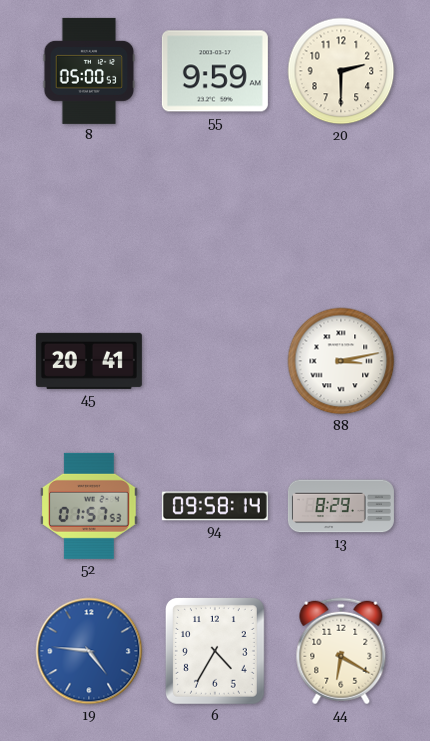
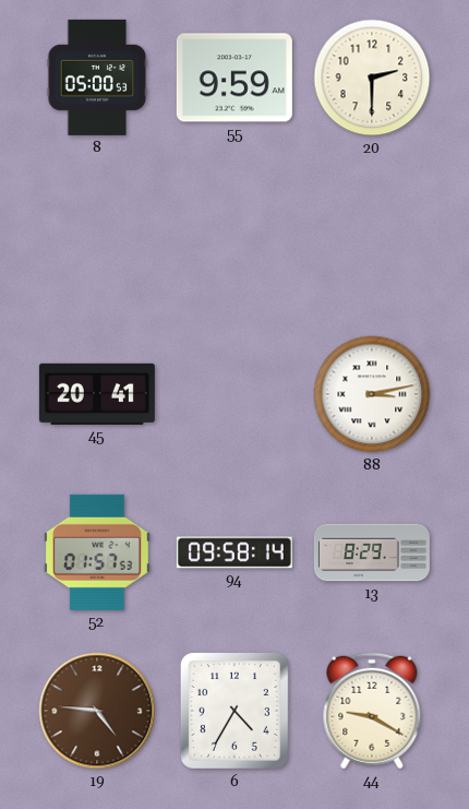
19 dial: blue -> brown
44: 6:20 -> 9:20
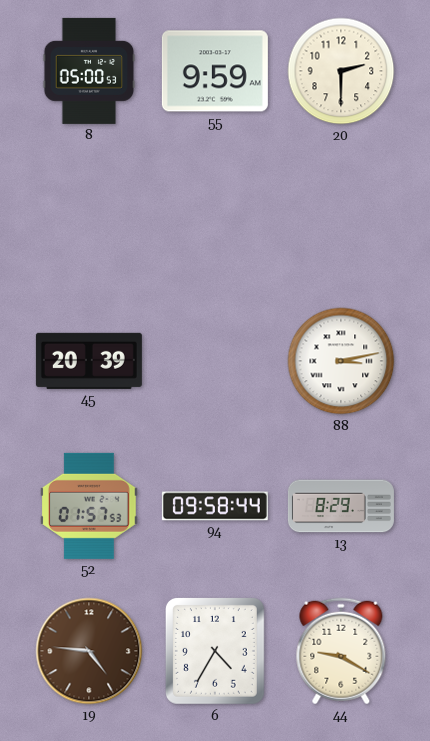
45: 20:41 -> 20:39
94: 09:58:14 -> 09:58:44
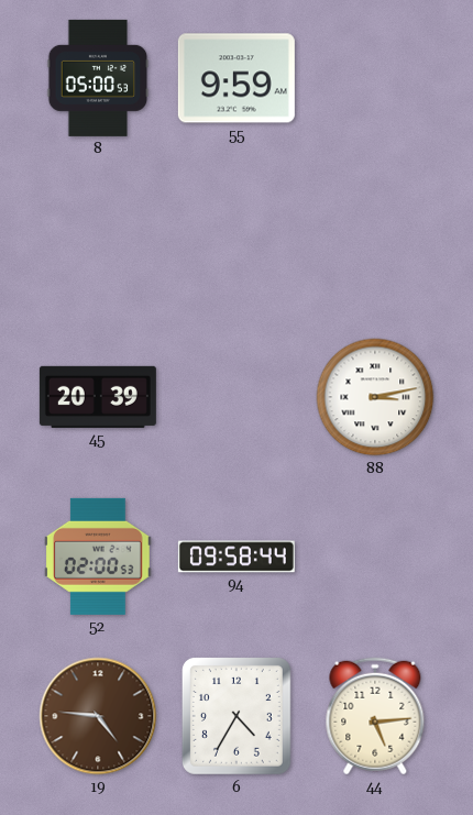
20: 2:30 -> none
52: 01:57 -> 02:00
13: 8:29 -> none
44: 9:20 -> 5:14
